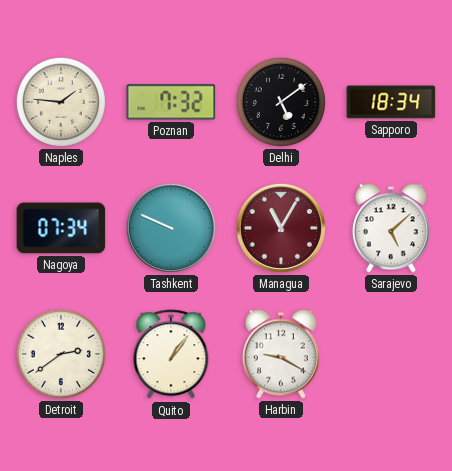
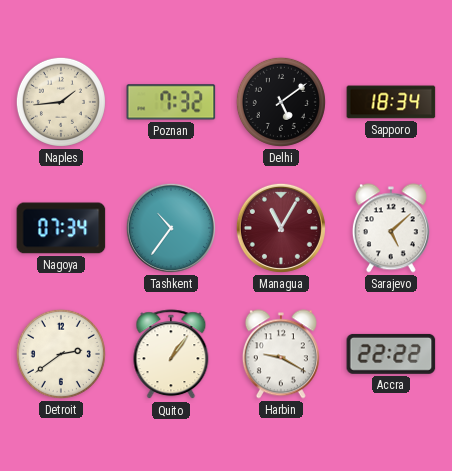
Naples: 1:46 -> 1:44
Tashkent: 9:49 -> 10:36
Accra: none -> 22:22
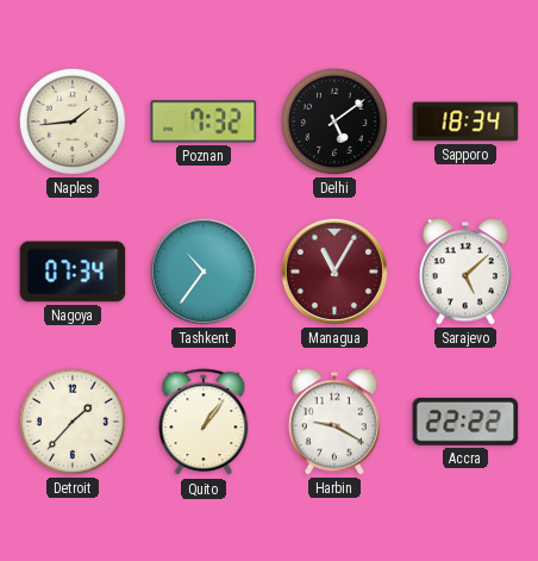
Detroit: 2:39 -> 1:37
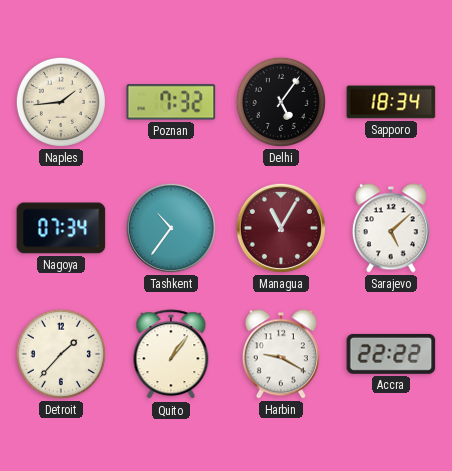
Delhi: 5:09 -> 5:06
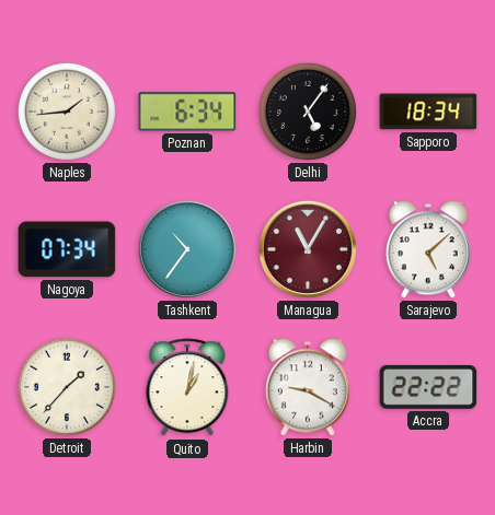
Poznan: 7:32 -> 6:34
Quito: 1:06 -> 1:02
